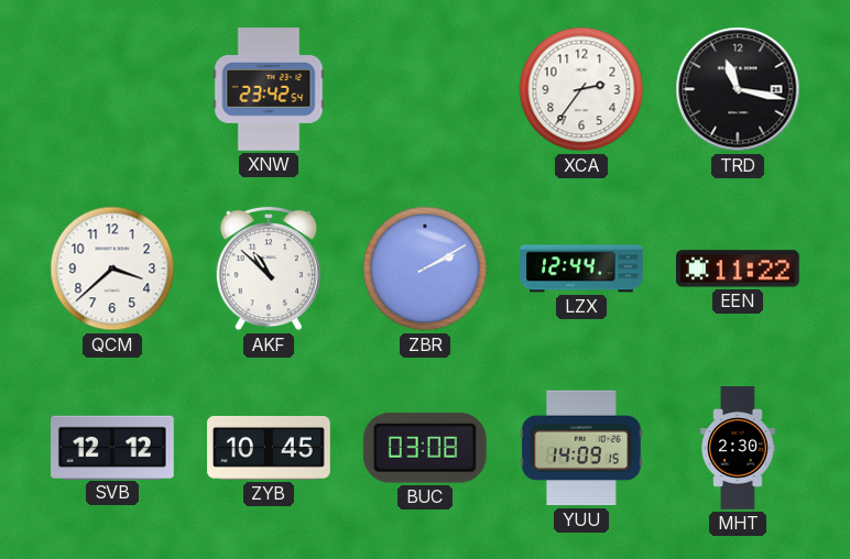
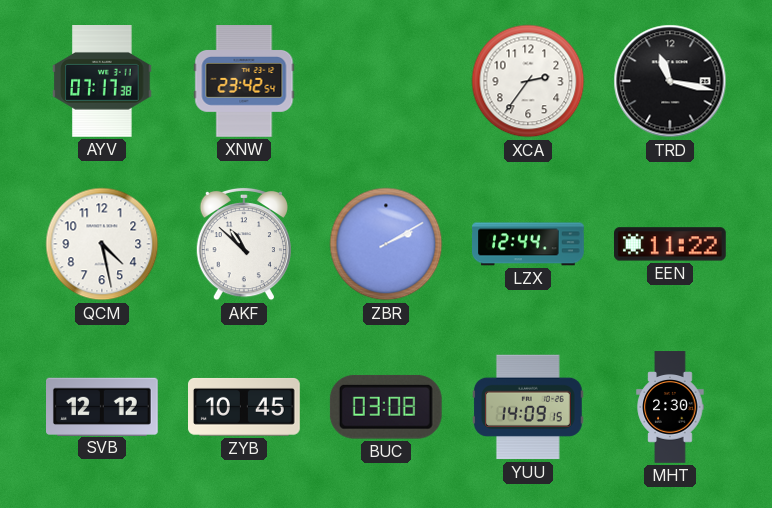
AYV: none -> 07:17
QCM: 3:38 -> 4:28
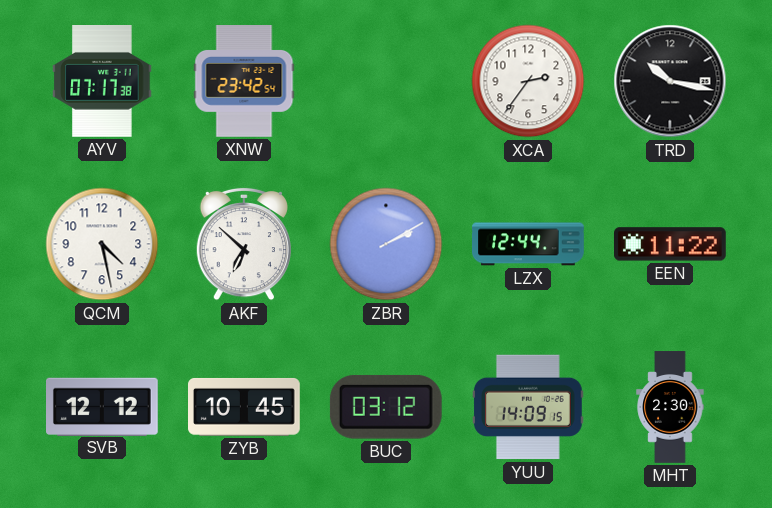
TRD: 11:17 -> 10:17
AKF: 10:52 -> 6:52
BUC: 03:08 -> 03:12
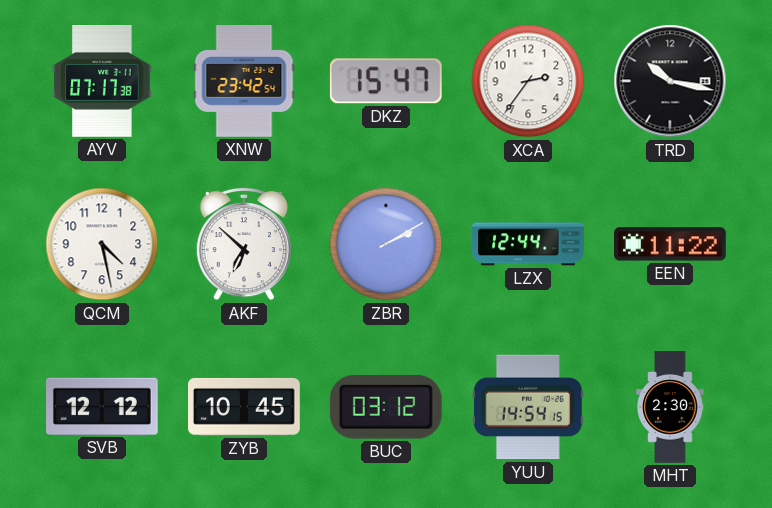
DKZ: none -> 15:47
YUU: 14:09 -> 14:54
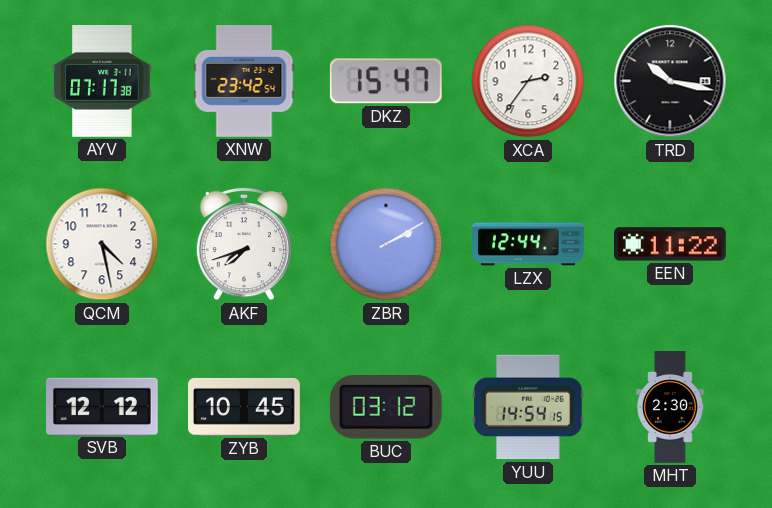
AKF: 6:52 -> 7:42
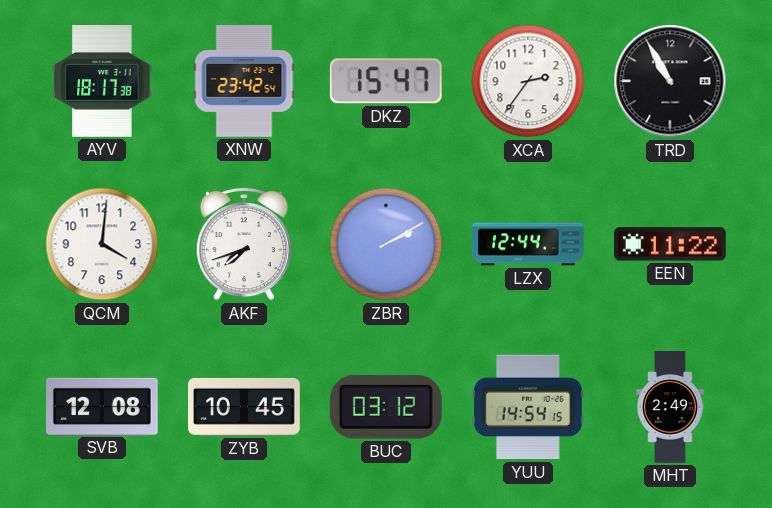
AYV: 07:17 -> 18:17
TRD: 10:17 -> 10:55
QCM: 4:28 -> 4:01
SVB: 12:12 -> 12:08
MHT: 2:30 -> 2:49
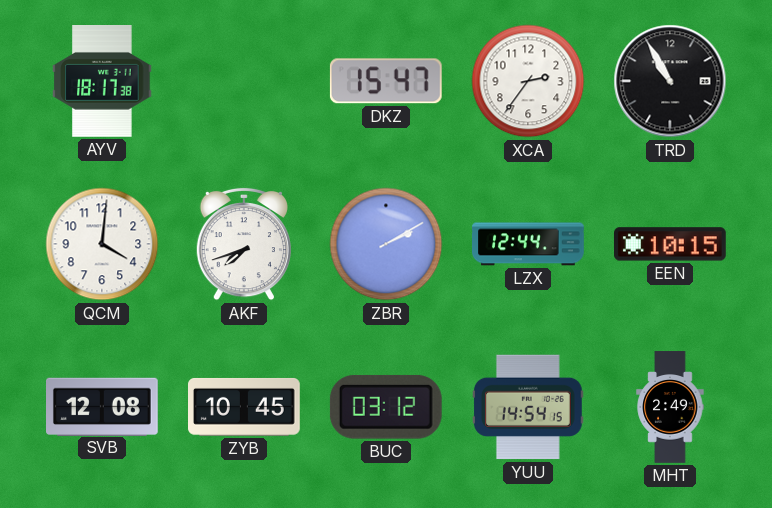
XNW: 23:42 -> none
EEN: 11:22 -> 10:15
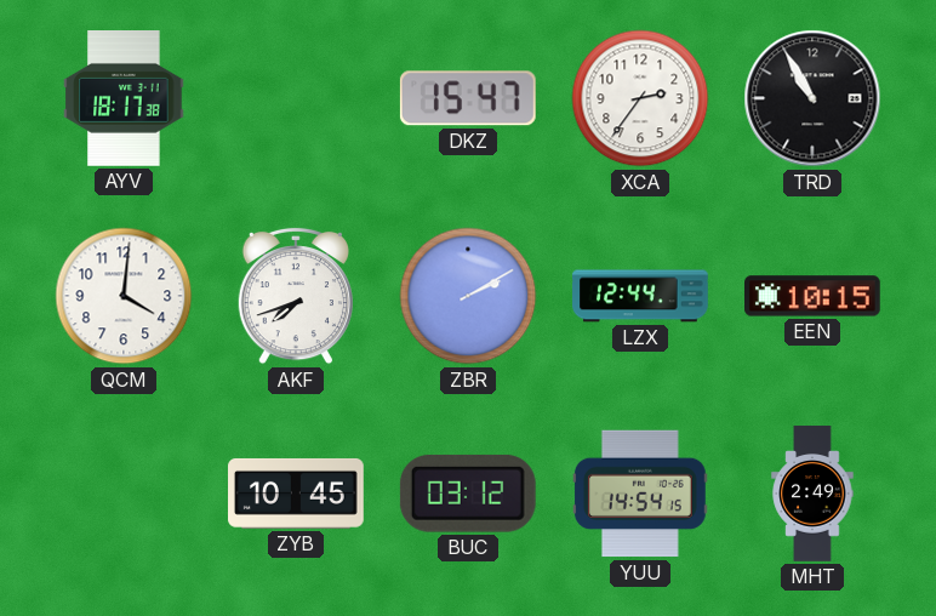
SVB: 12:08 -> none
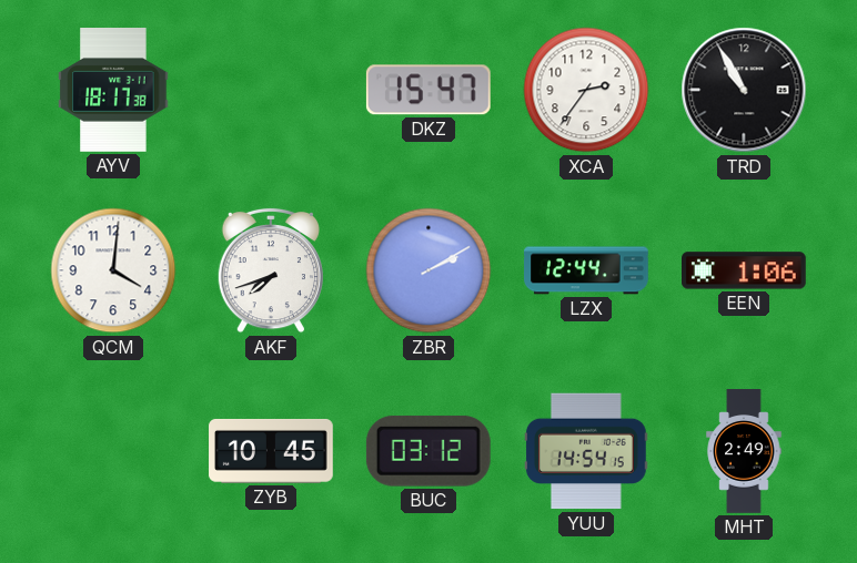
EEN: 10:15 -> 1:06
